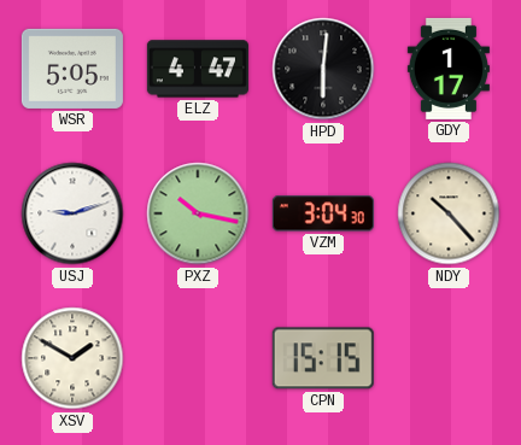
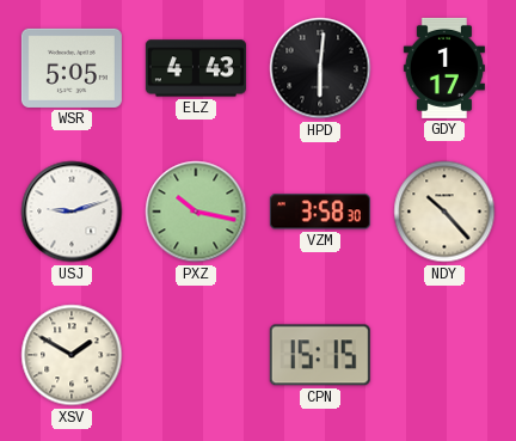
ELZ: 4:47 -> 4:43
VZM: 3:04 -> 3:58
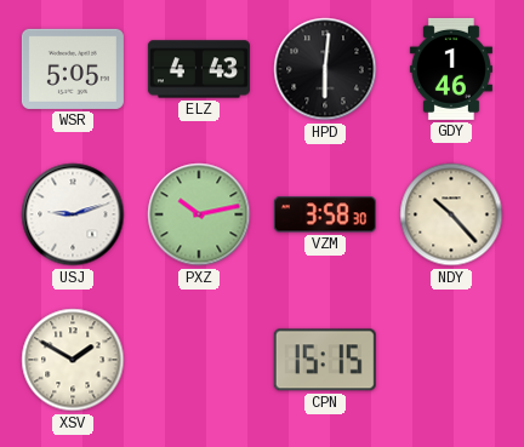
GDY: 1:17 -> 1:46
PXZ: 10:17 -> 10:13
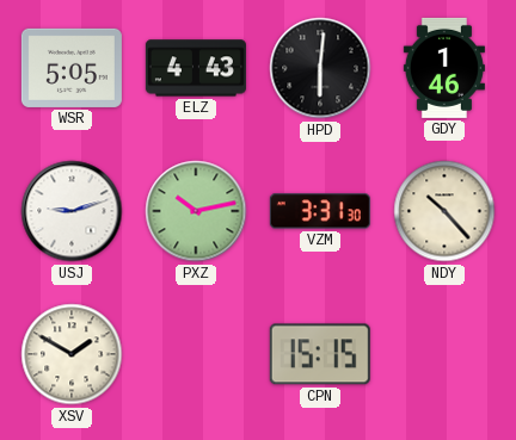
VZM: 3:58 -> 3:31
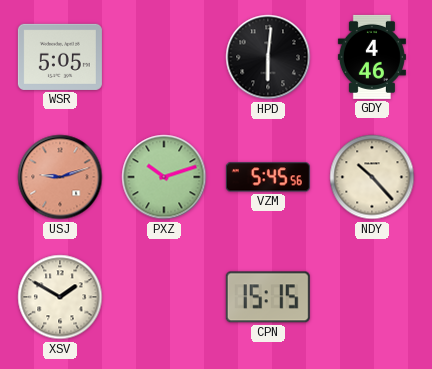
ELZ: 4:43 -> none
GDY: 1:46 -> 4:46
USJ dial: white -> salmon
PXZ: 10:13 -> 10:12
VZM: 3:31 -> 5:45
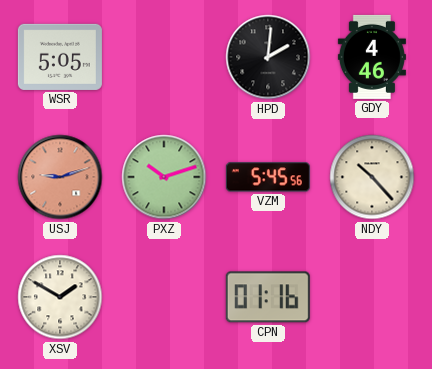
HPD: 6:01 -> 2:01
CPN: 15:15 -> 01:16
